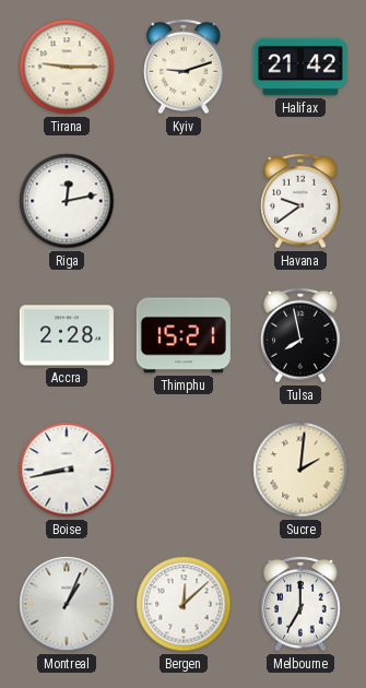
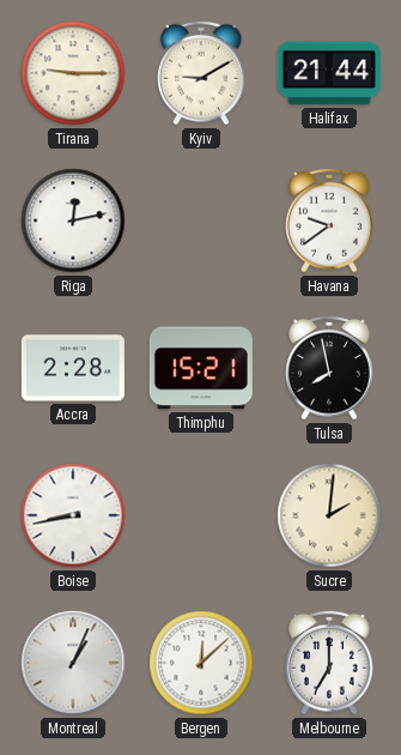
Kyiv: 9:12 -> 9:10
Halifax: 21:42 -> 21:44
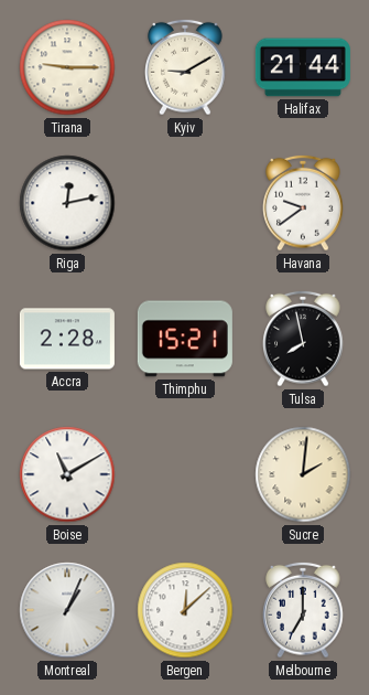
Boise: 8:43 -> 11:10
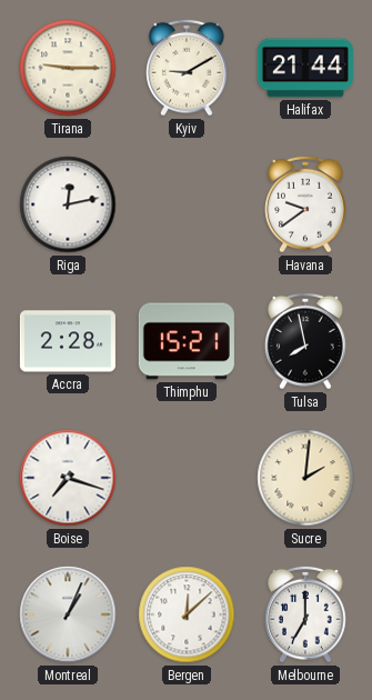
Boise: 11:10 -> 7:18
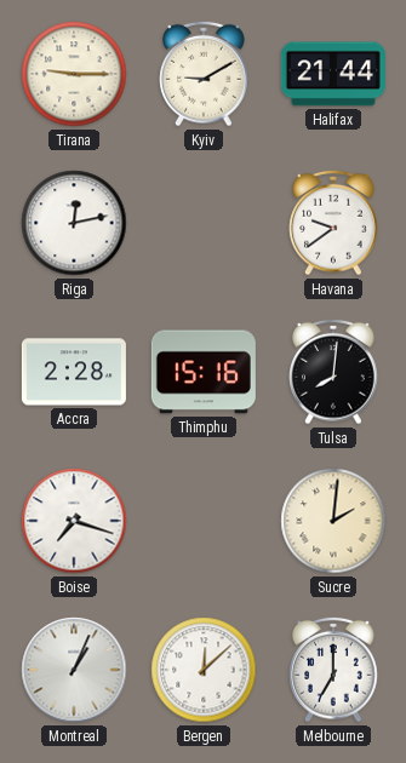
Thimphu: 15:21 -> 15:16
Tulsa: 7:58 -> 8:01
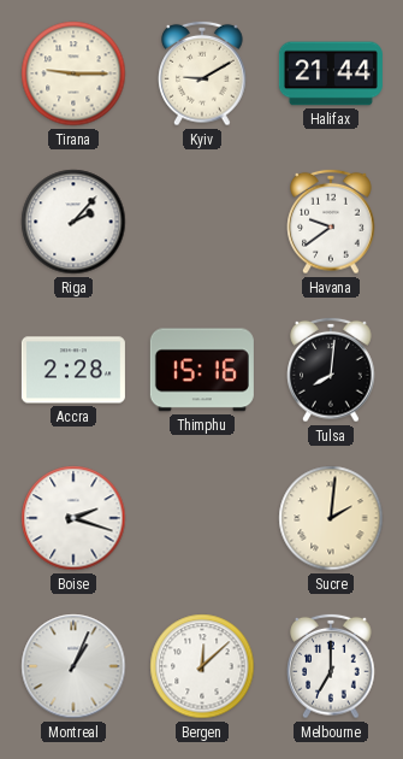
Riga: 12:13 -> 2:07
Boise: 7:18 -> 2:18
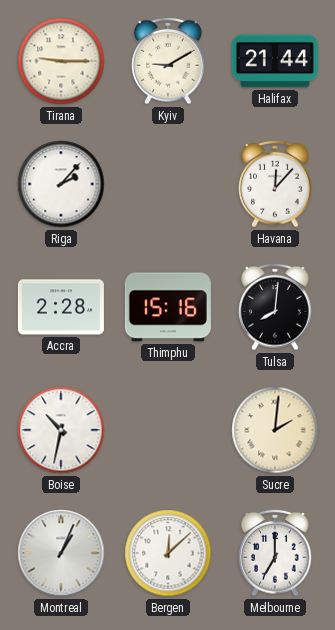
Havana: 9:39 -> 12:07
Boise: 2:18 -> 10:32
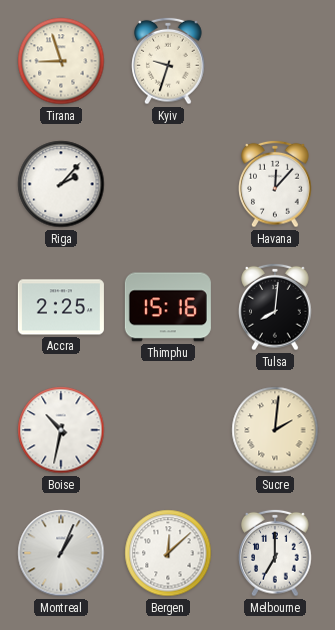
Tirana: 9:15 -> 8:57
Kyiv: 9:10 -> 9:33
Halifax: 21:44 -> none
Accra: 2:28 -> 2:25
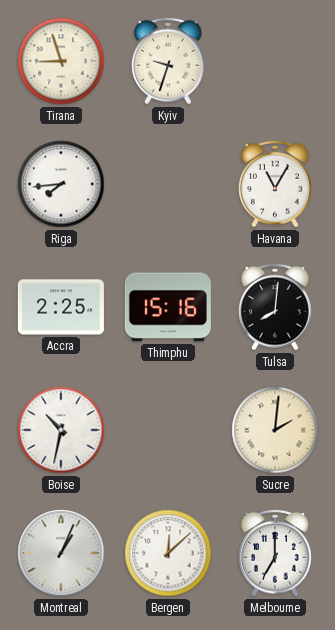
Riga: 2:07 -> 7:44
Havana: 12:07 -> 11:05
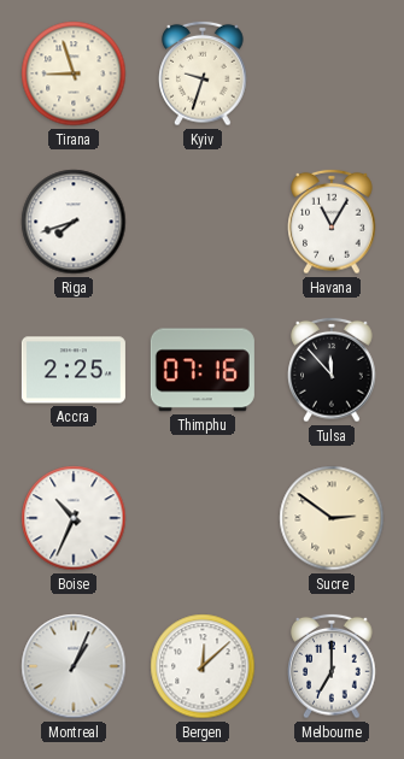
Riga: 7:44 -> 7:42
Thimphu: 15:16 -> 07:16
Tulsa: 8:01 -> 11:53
Boise: 10:32 -> 10:34
Sucre: 2:01 -> 2:51
